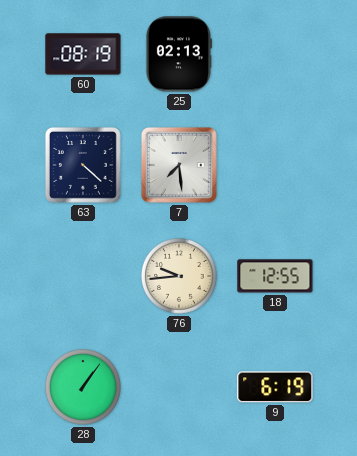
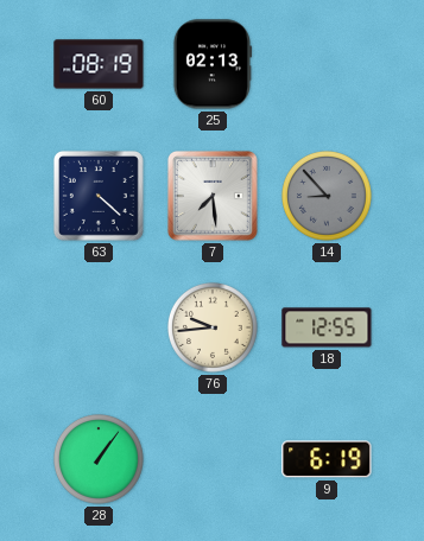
14: none -> 8:53
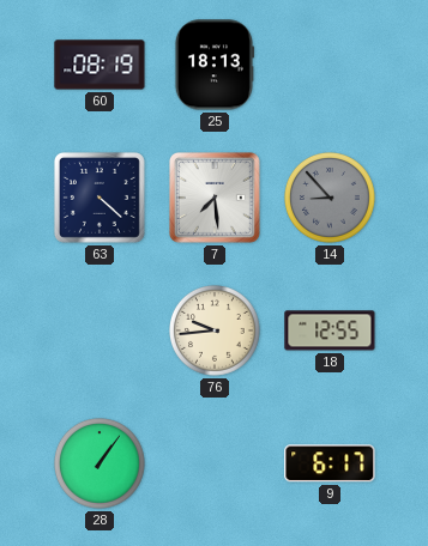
25: 02:13 -> 18:13
9: 6:19 -> 6:17
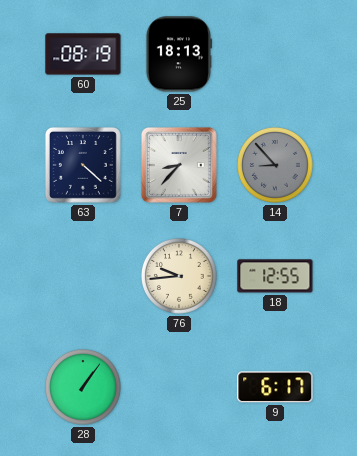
7: 7:29 -> 8:37
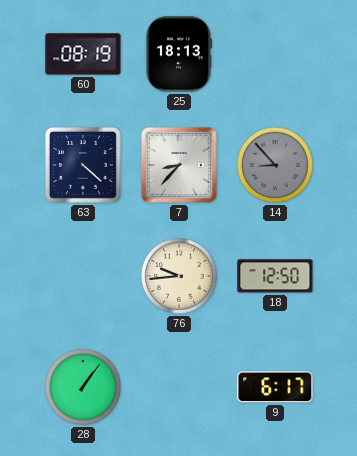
18: 12:55 -> 12:50
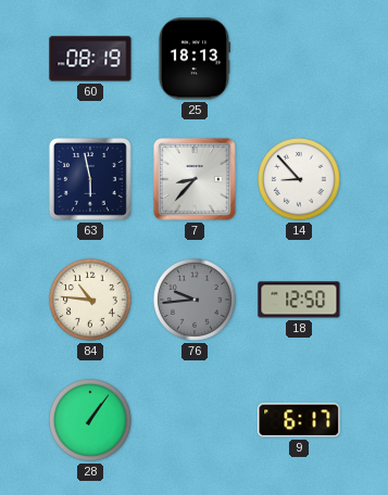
63: 4:22 -> 5:58
14 dial: grey -> white
84: none -> 10:46
76 dial: cream -> grey
